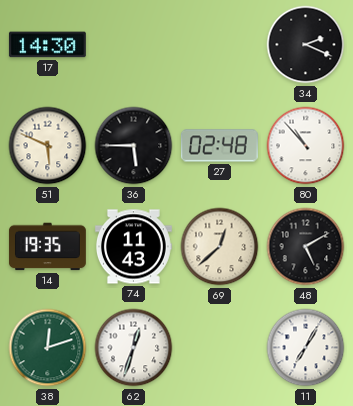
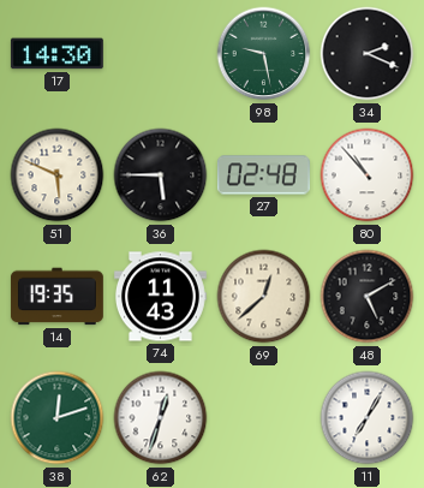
98: none -> 9:28
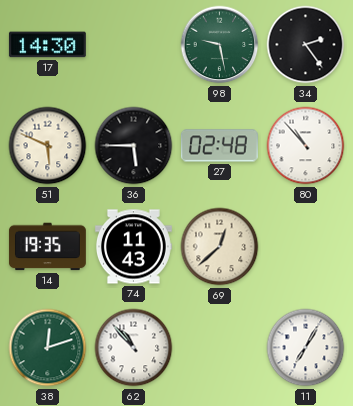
34: 2:19 -> 2:24
48: 5:10 -> none
62: 12:33 -> 10:53
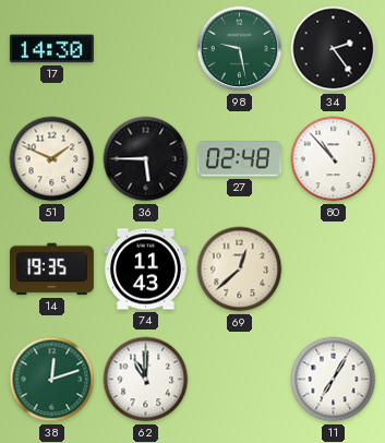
51: 5:49 -> 1:49
62: 10:53 -> 11:00
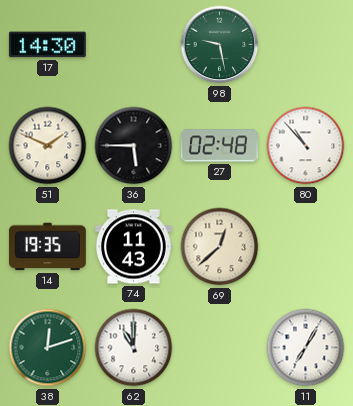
34: 2:24 -> none
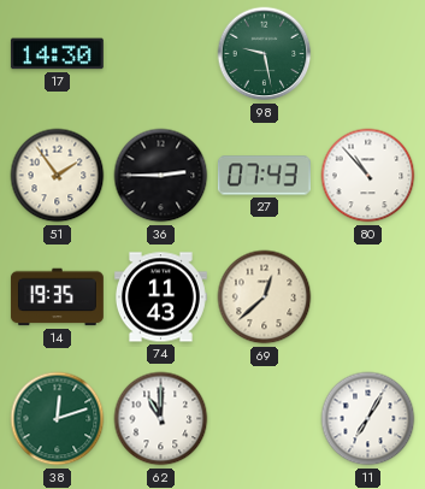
51: 1:49 -> 1:54
36: 5:45 -> 2:45
27: 02:48 -> 07:43
